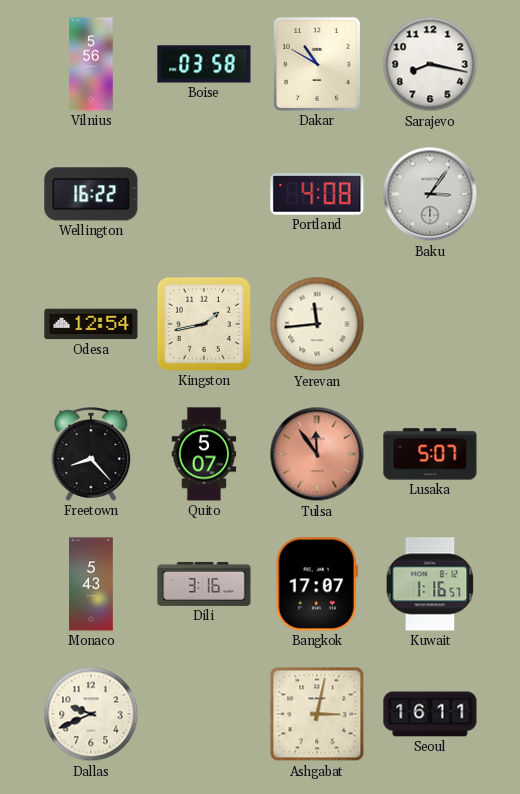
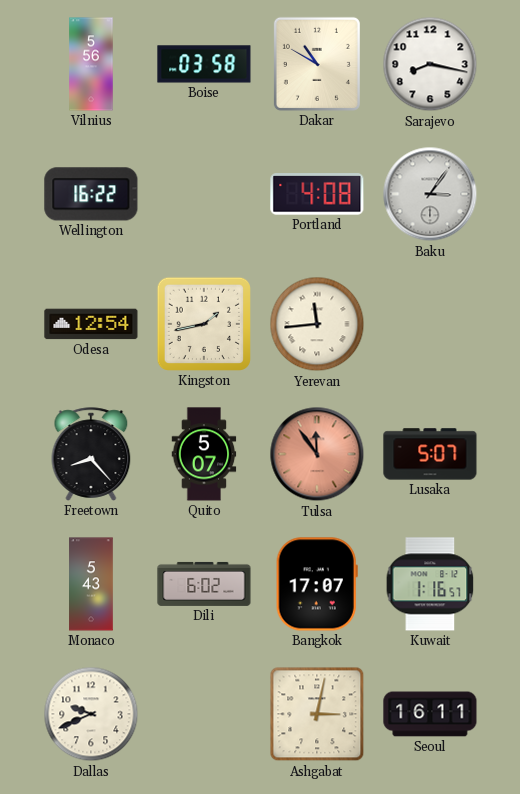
Dili: 3:16 -> 6:02
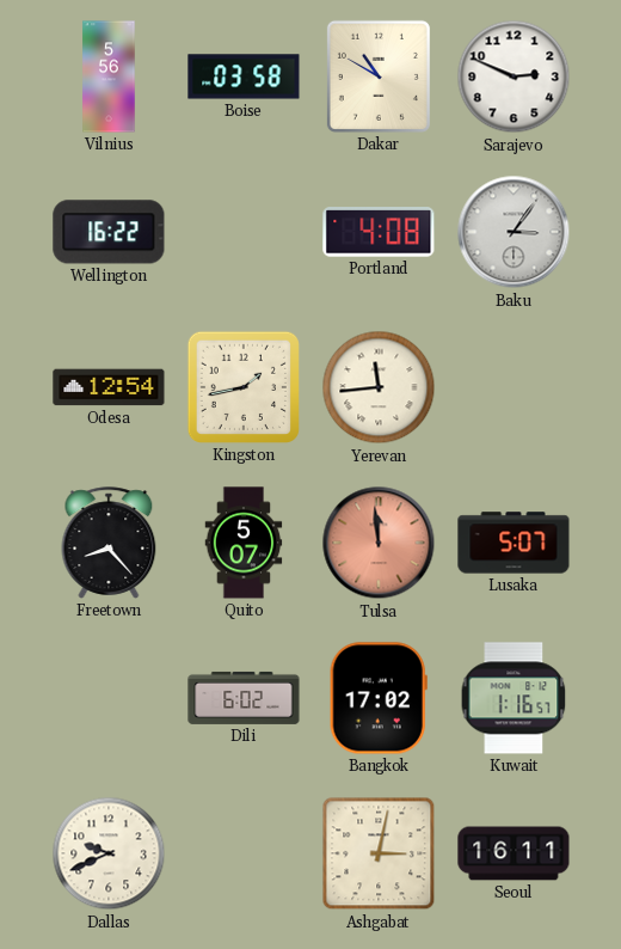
Sarajevo: 8:17 -> 2:49
Tulsa: 11:54 -> 11:59
Monaco: 5:43 -> none
Bangkok: 17:07 -> 17:02
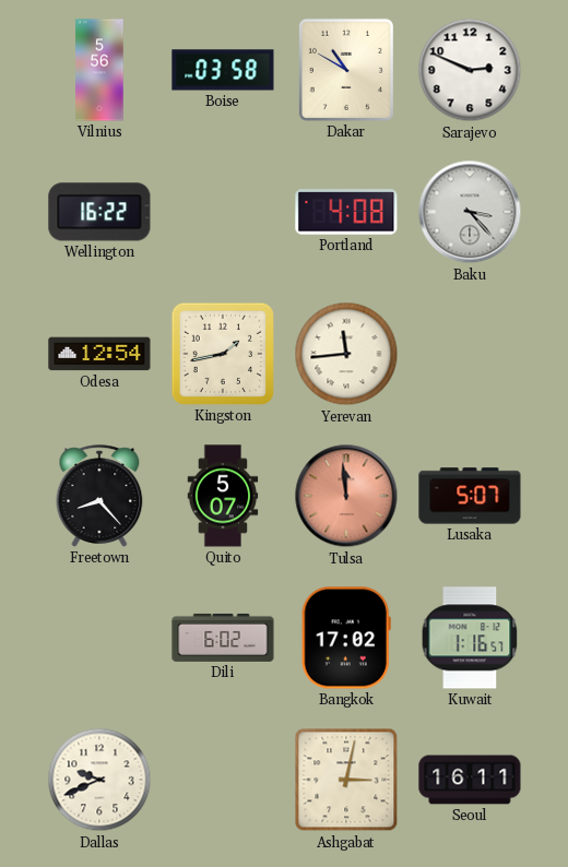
Baku: 3:06 -> 3:23
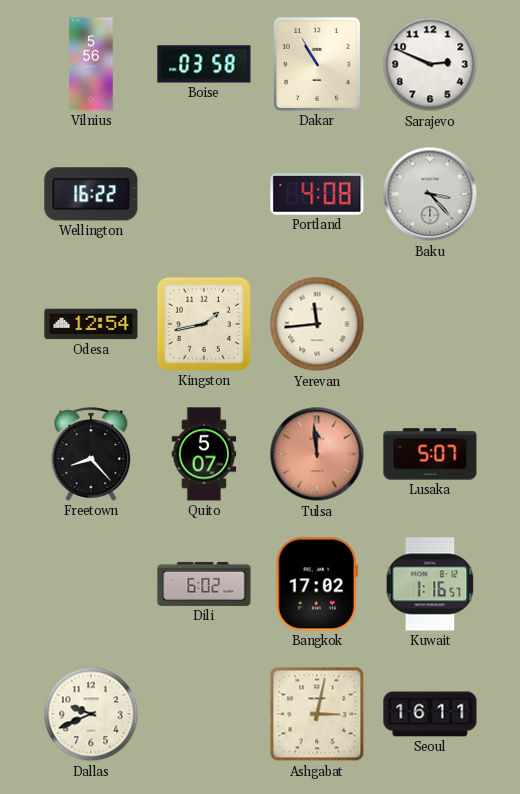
Dakar: 10:50 -> 10:55
